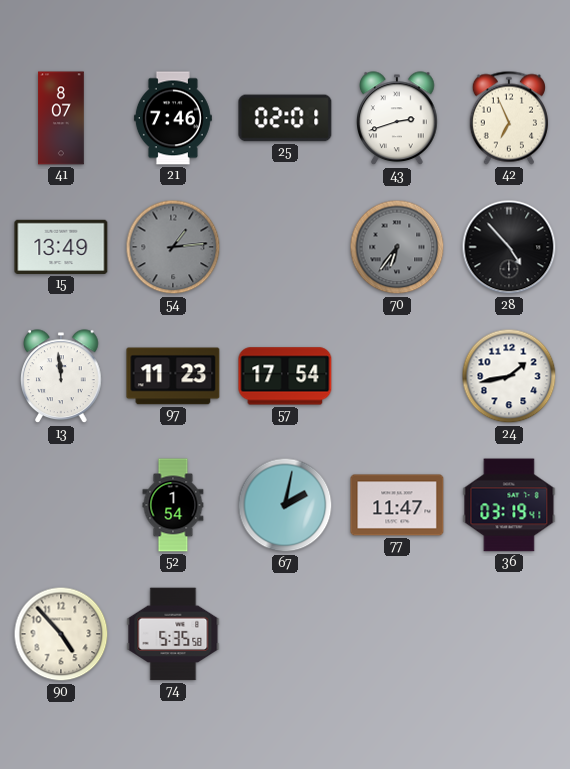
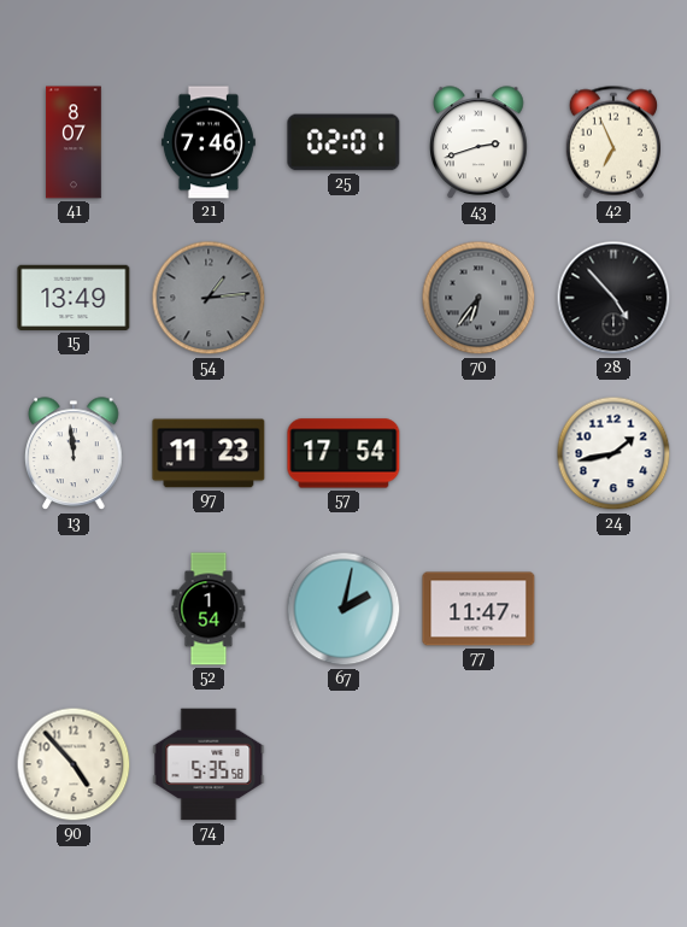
36: 03:19 -> none
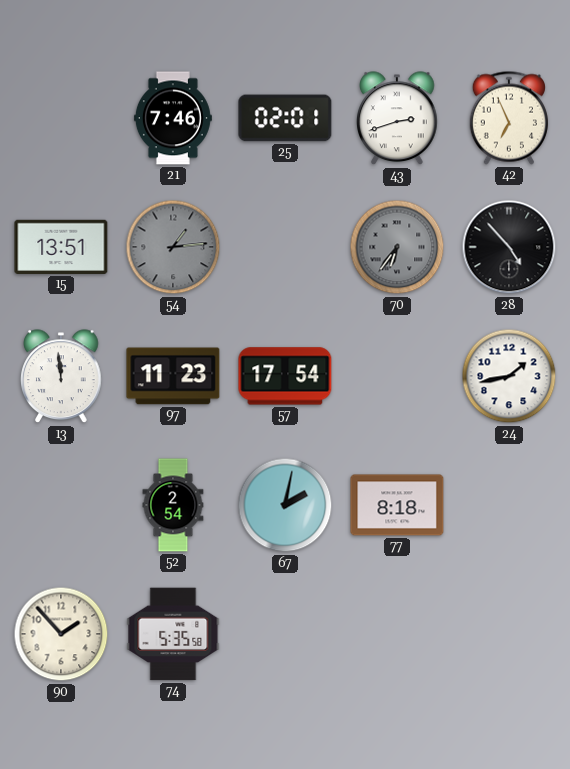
41: 8:07 -> none
15: 13:49 -> 13:51
52: 1:54 -> 2:54
77: 11:47 -> 8:18
90: 4:53 -> 1:53
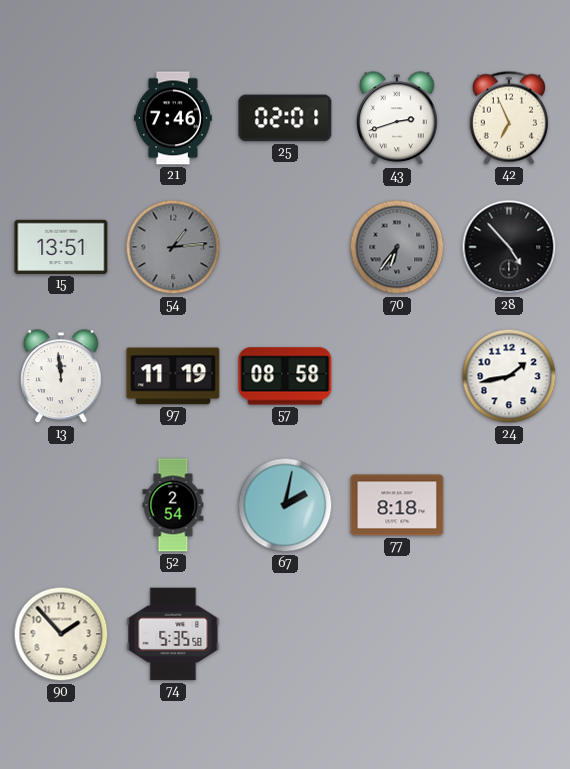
97: 11:23 -> 11:19
57: 17:54 -> 08:58
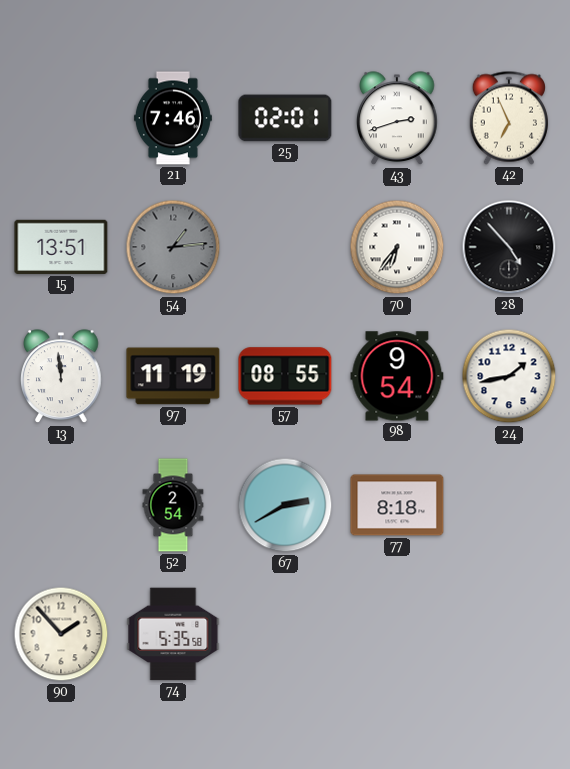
70 dial: grey -> white
57: 08:58 -> 08:55
98: none -> 9:54
67: 2:02 -> 2:40
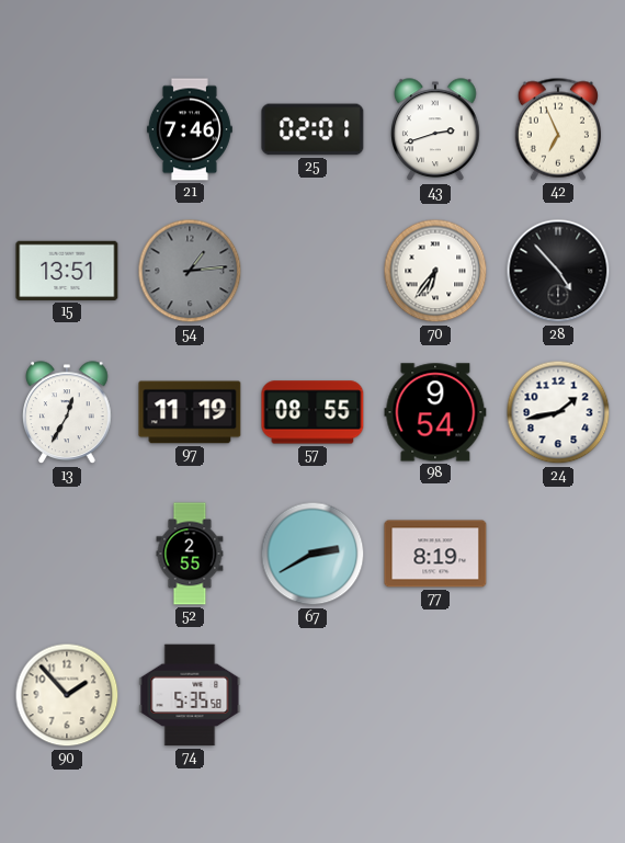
13: 11:59 -> 12:35
52: 2:54 -> 2:55
77: 8:18 -> 8:19
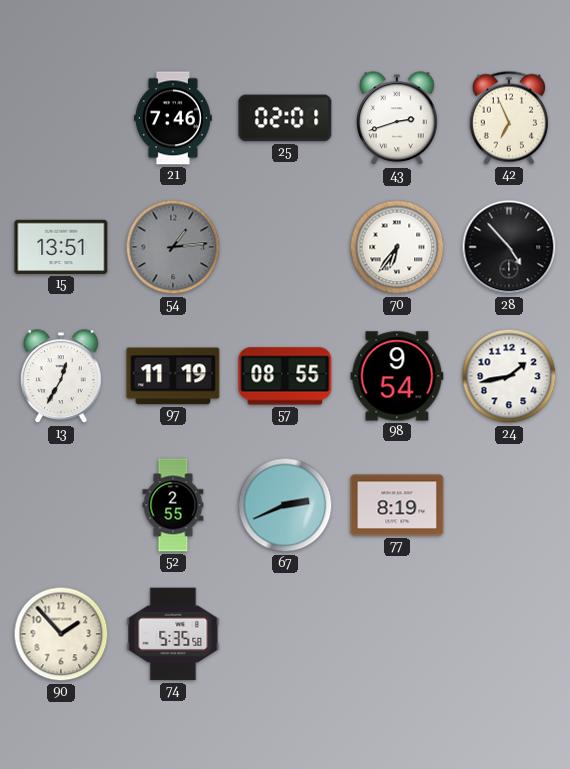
67: 2:40 -> 2:41
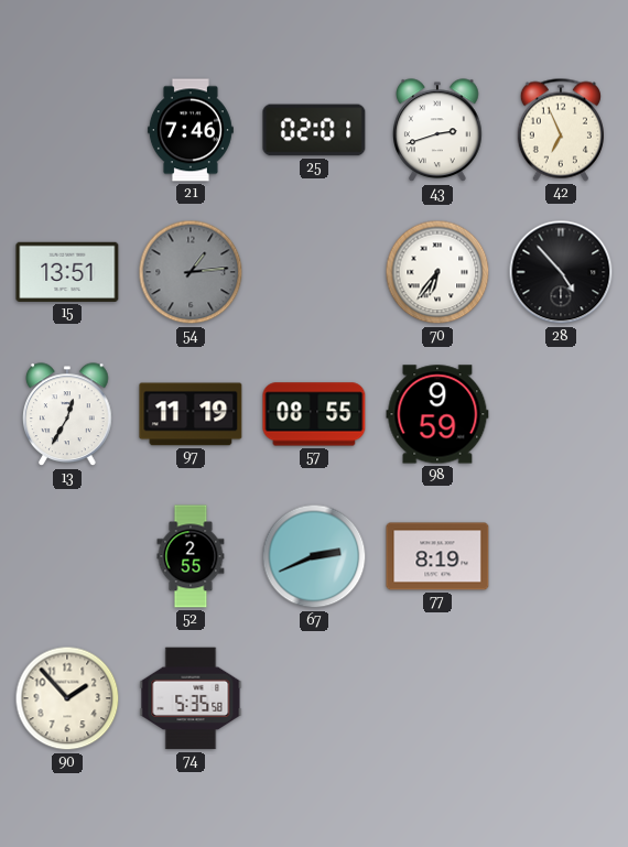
98: 9:54 -> 9:59
24: 1:43 -> none
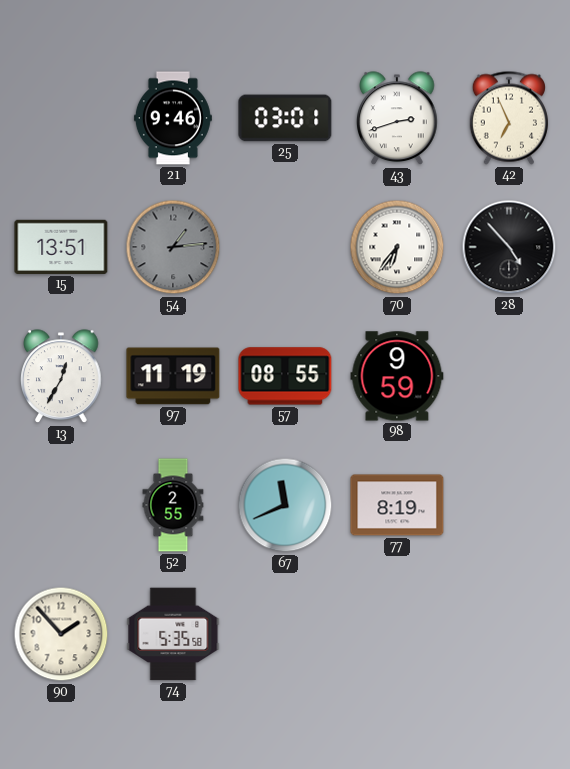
21: 7:46 -> 9:46
25: 02:01 -> 03:01
67: 2:41 -> 11:41
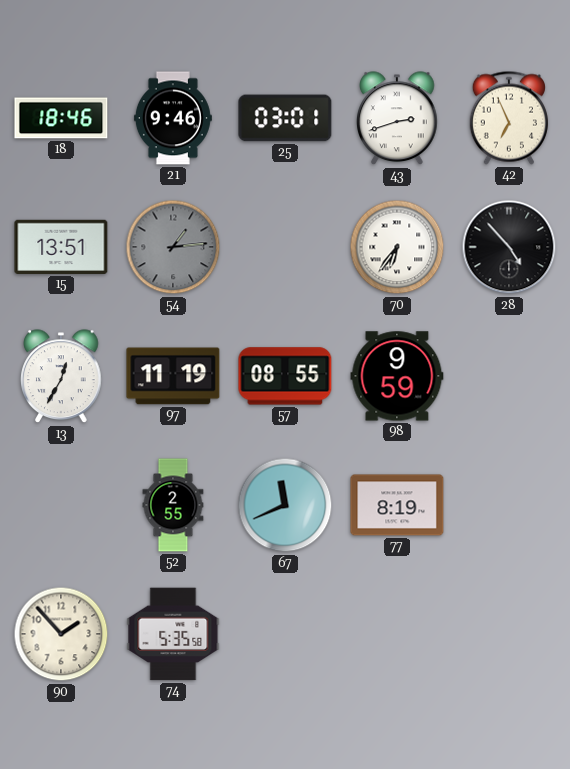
18: none -> 18:46
